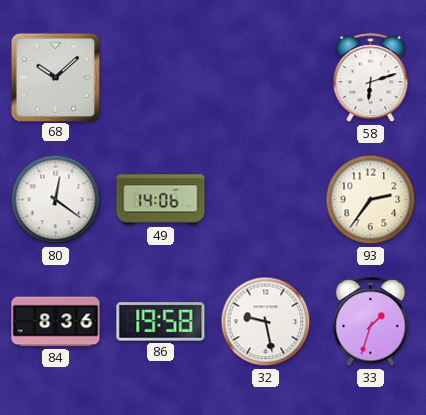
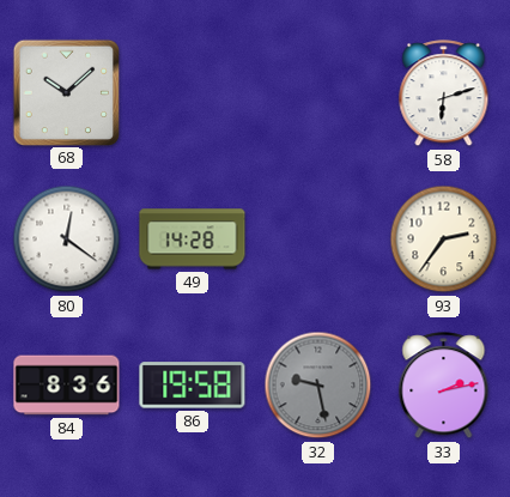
49: 14:06 -> 14:28
32 dial: white -> grey
33: 1:33 -> 2:13
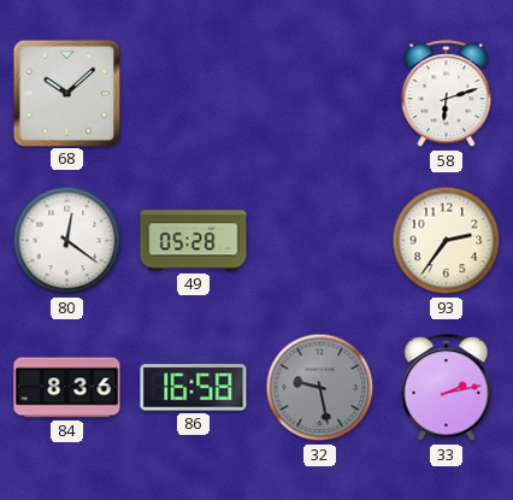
49: 14:28 -> 05:28
86: 19:58 -> 16:58
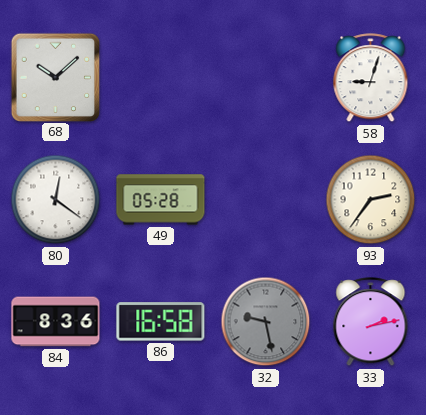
58: 6:12 -> 9:03
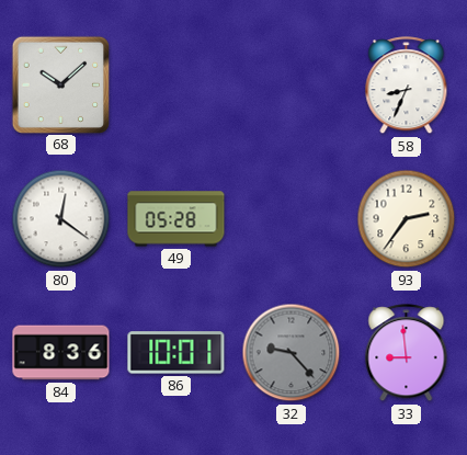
58: 9:03 -> 8:34
86: 16:58 -> 10:01
32: 9:28 -> 9:23
33: 2:13 -> 8:59
